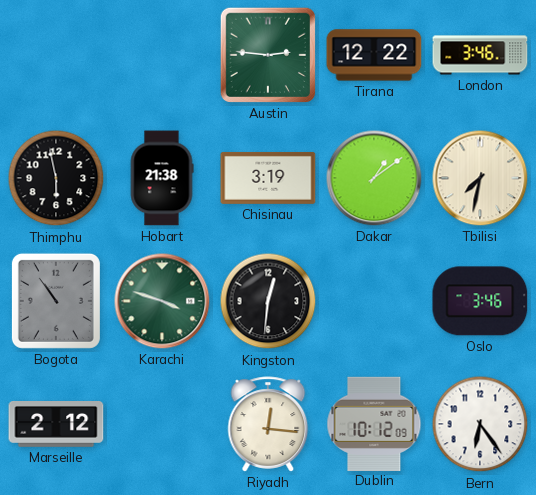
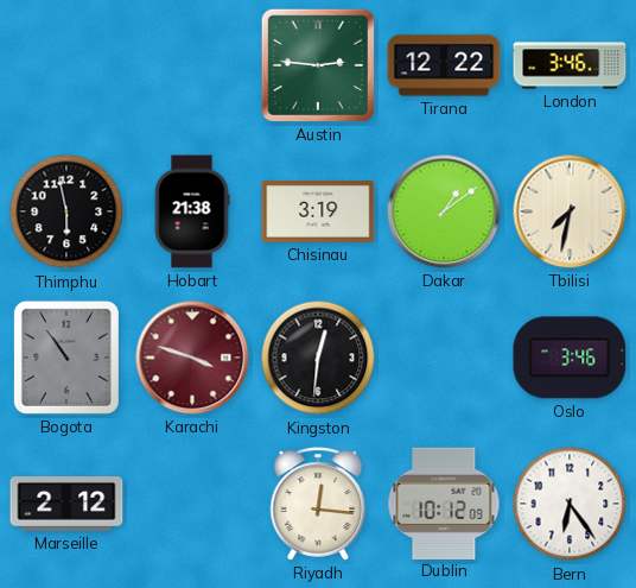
Karachi dial: green -> burgundy
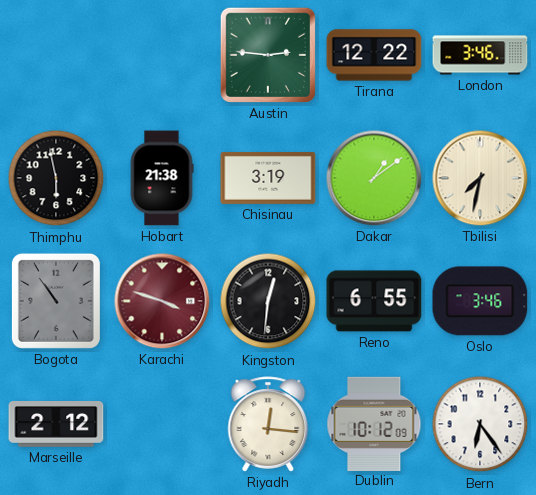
Reno: none -> 6:55
